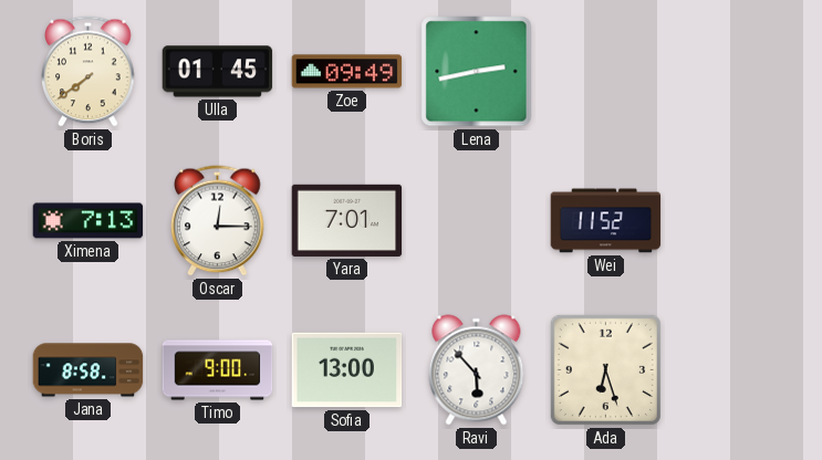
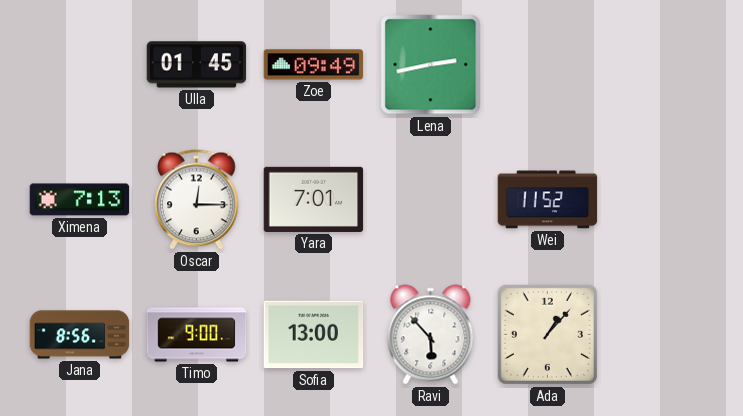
Boris: 7:39 -> none
Jana: 8:58 -> 8:56
Ada: 6:27 -> 1:07
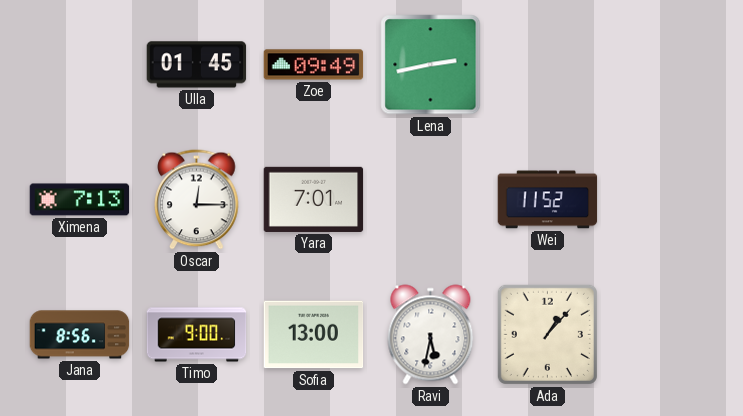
Ravi: 5:53 -> 5:32
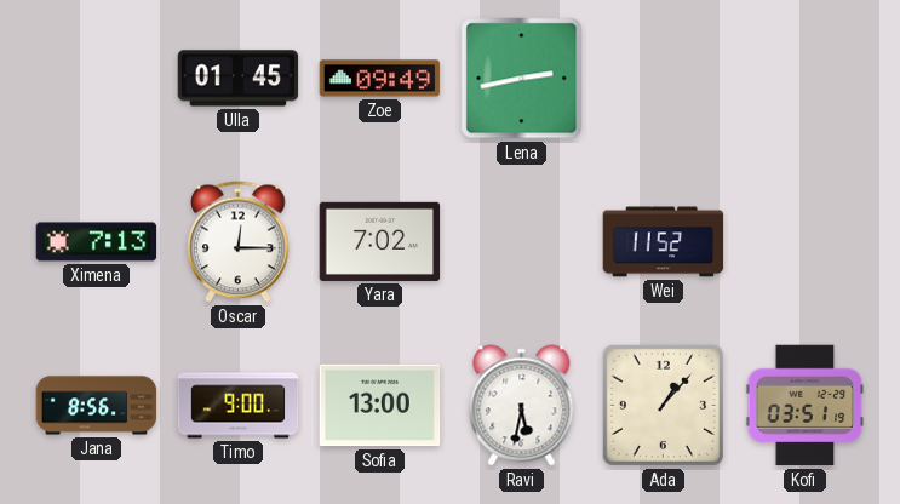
Yara: 7:01 -> 7:02
Kofi: none -> 03:51
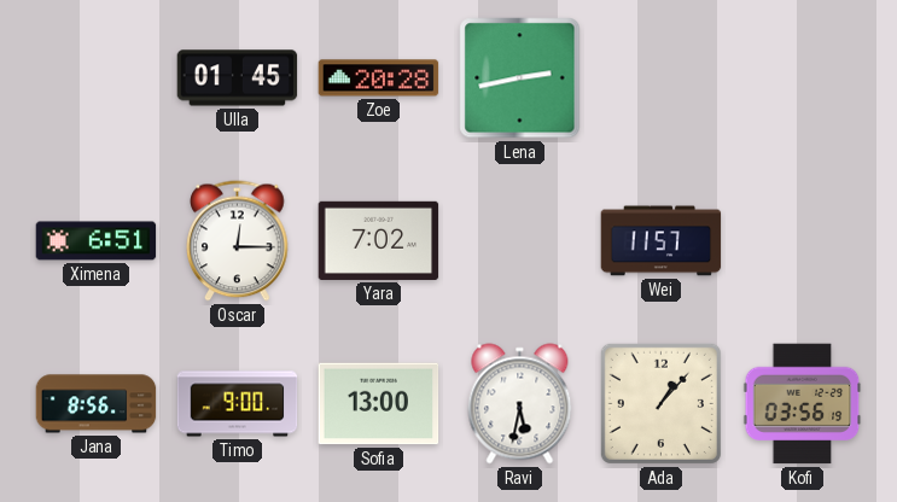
Zoe: 09:49 -> 20:28
Ximena: 7:13 -> 6:51
Wei: 11:52 -> 11:57
Kofi: 03:51 -> 03:56
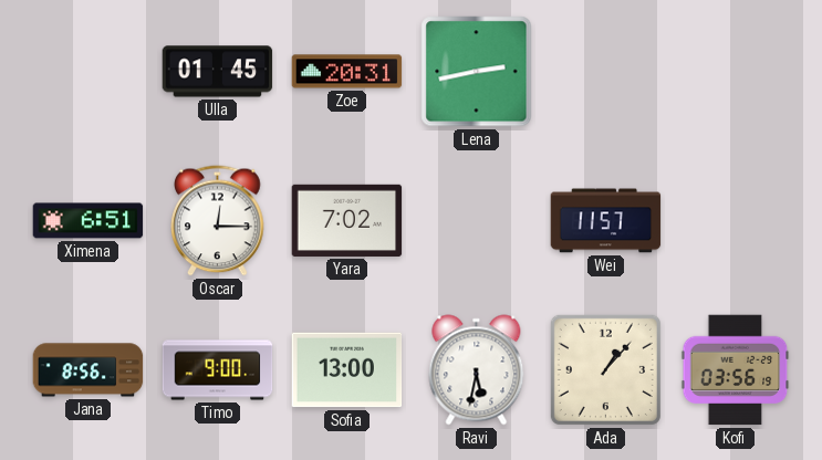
Zoe: 20:28 -> 20:31
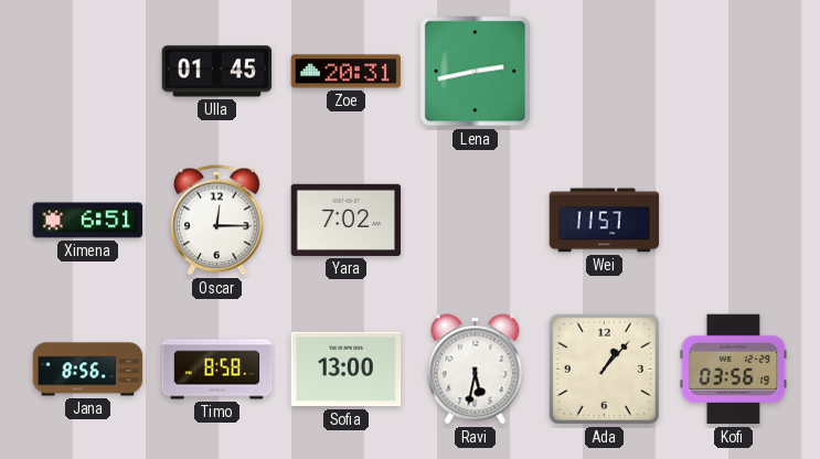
Timo: 9:00 -> 8:58
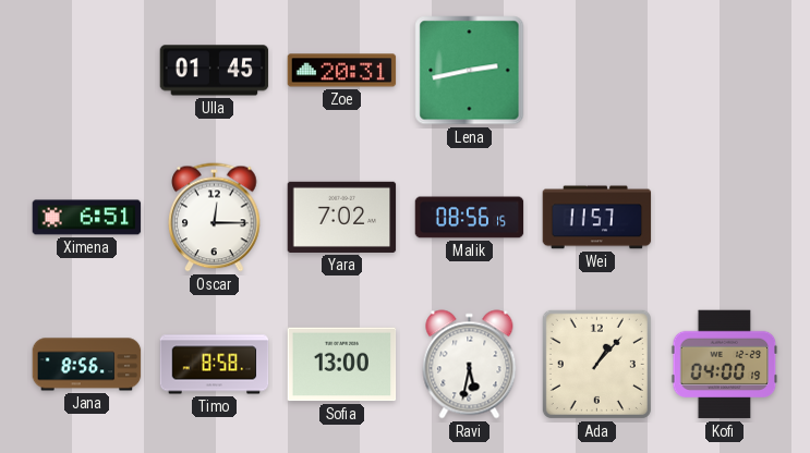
Malik: none -> 08:56
Kofi: 03:56 -> 04:00
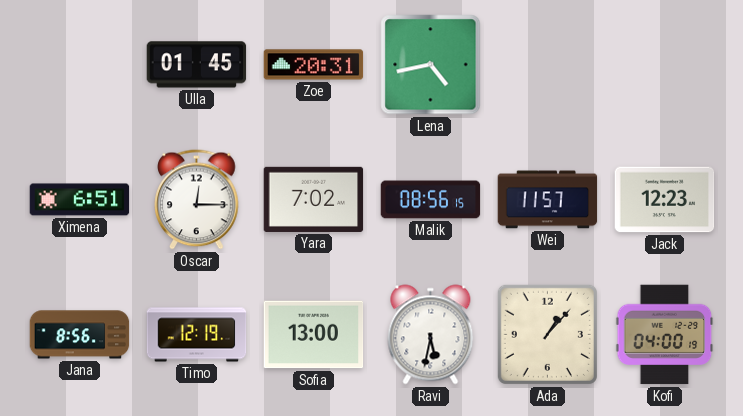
Lena: 2:43 -> 4:43
Jack: none -> 12:23
Timo: 8:58 -> 12:19
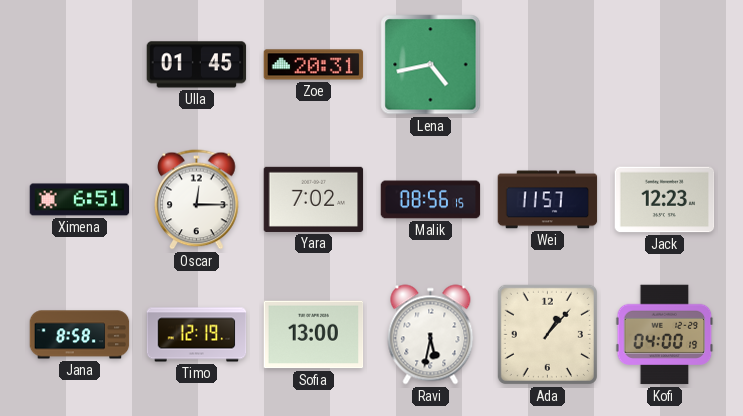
Jana: 8:56 -> 8:58
